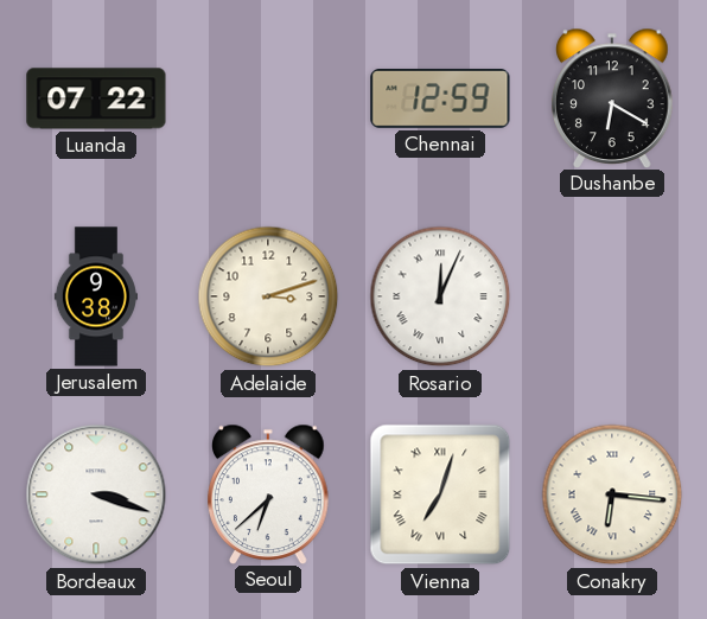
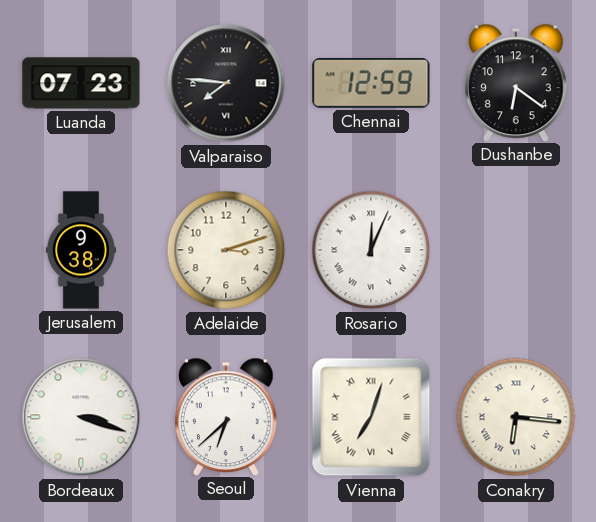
Luanda: 07:22 -> 07:23
Valparaiso: none -> 7:46
Dushanbe: 6:20 -> 6:21
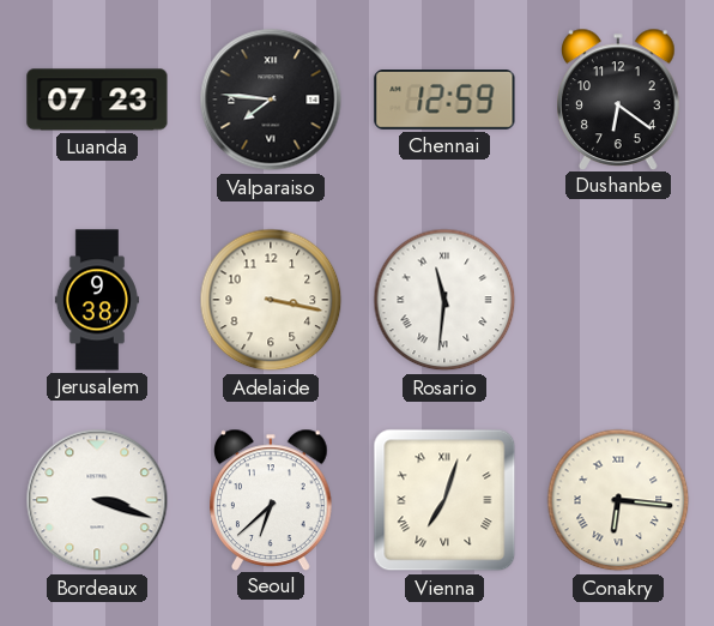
Adelaide: 3:12 -> 3:17
Rosario: 12:04 -> 11:31
